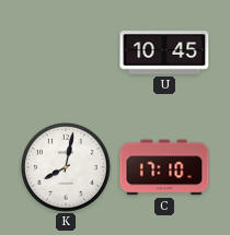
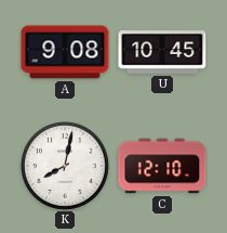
A: none -> 9:08
C: 17:10 -> 12:10
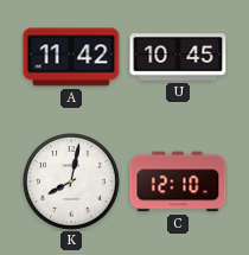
A: 9:08 -> 11:42
